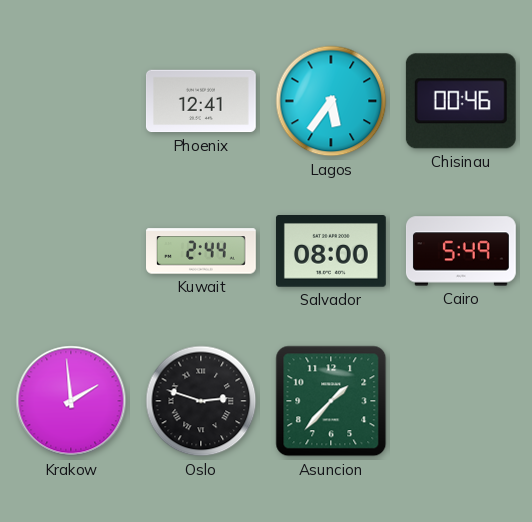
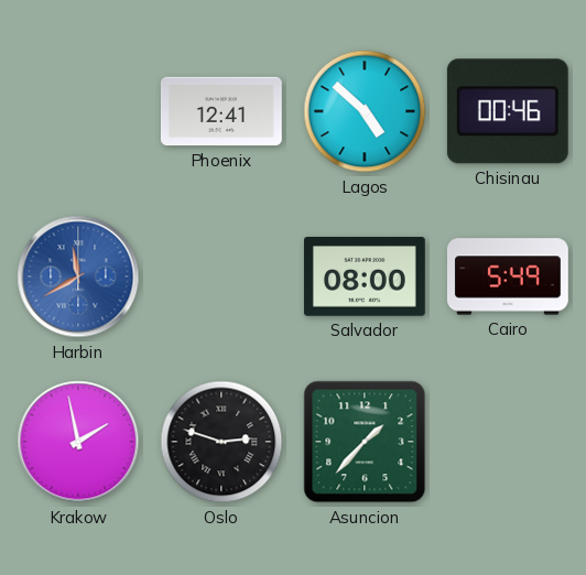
Lagos: 5:36 -> 4:52
Harbin: none -> 11:40
Kuwait: 2:44 -> none
Krakow: 1:59 -> 1:58
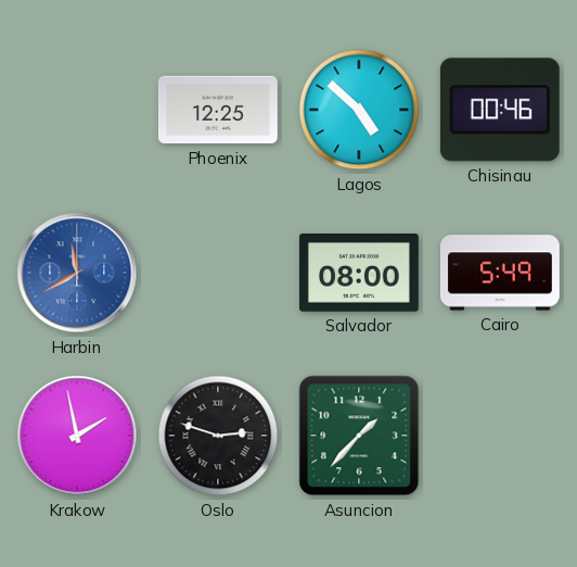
Phoenix: 12:41 -> 12:25
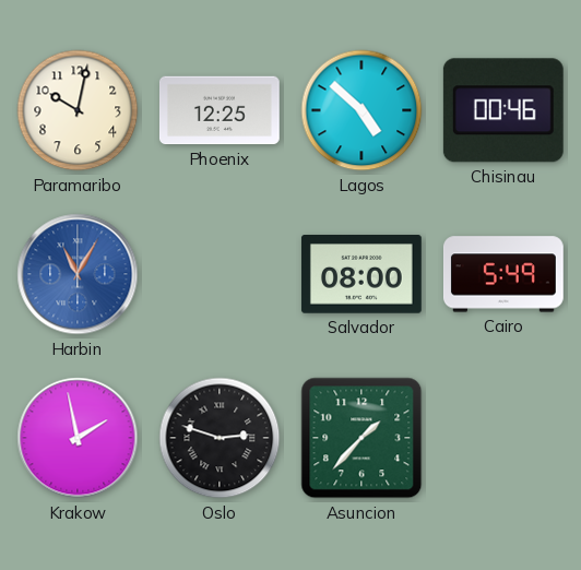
Paramaribo: none -> 10:02
Harbin: 11:40 -> 11:05
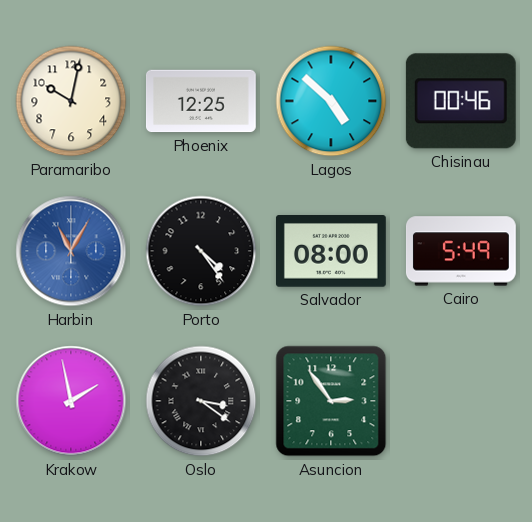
Porto: none -> 4:24
Oslo: 2:48 -> 3:21
Asuncion: 1:37 -> 2:54
